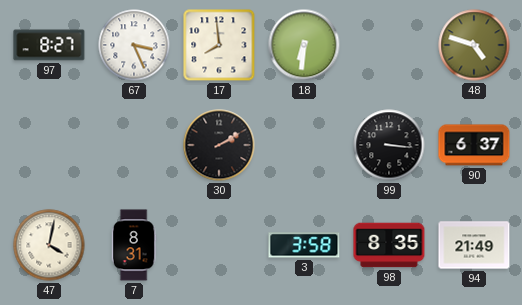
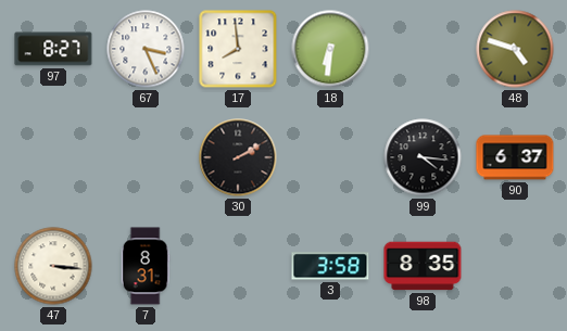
99: 3:16 -> 4:16
47: 4:02 -> 3:16
94: 21:49 -> none
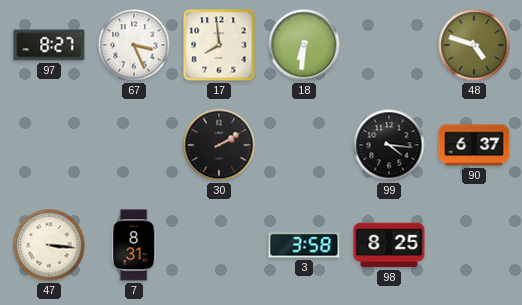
98: 8:35 -> 8:25
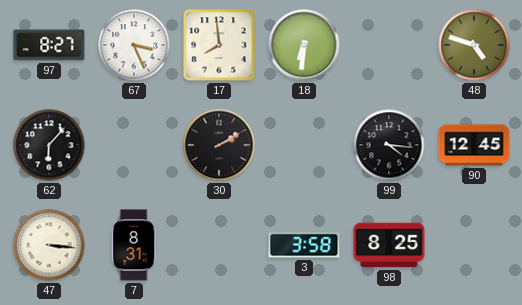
62: none -> 6:07
90: 6:37 -> 12:45
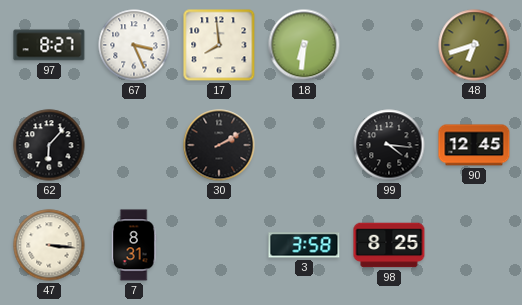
48: 4:48 -> 6:42
